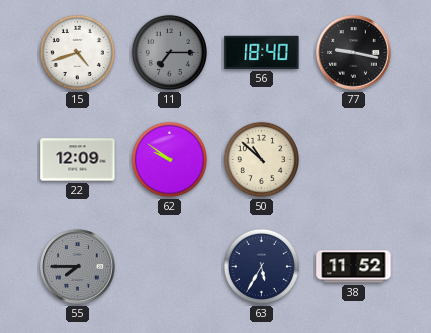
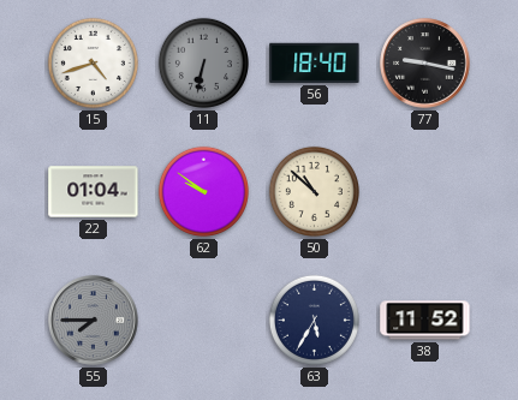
11: 7:15 -> 6:32
22: 12:09 -> 01:04
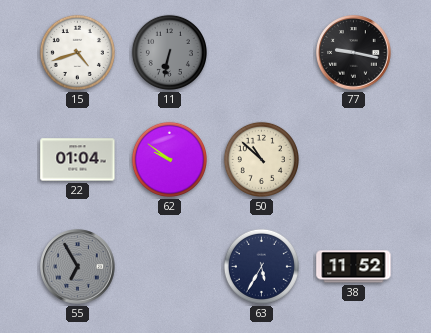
56: 18:40 -> none
55: 7:45 -> 6:55
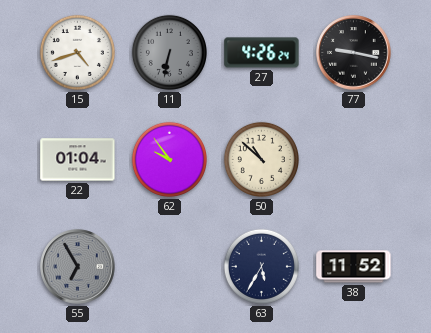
27: none -> 4:26
62: 9:51 -> 9:54
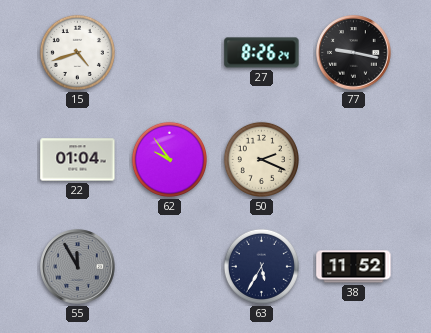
11: 6:32 -> none
27: 4:26 -> 8:26
50: 10:52 -> 2:19
55: 6:55 -> 11:55
